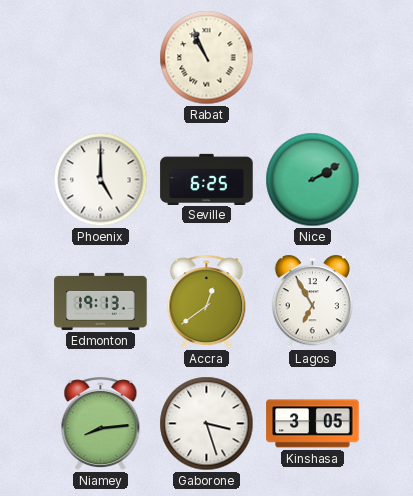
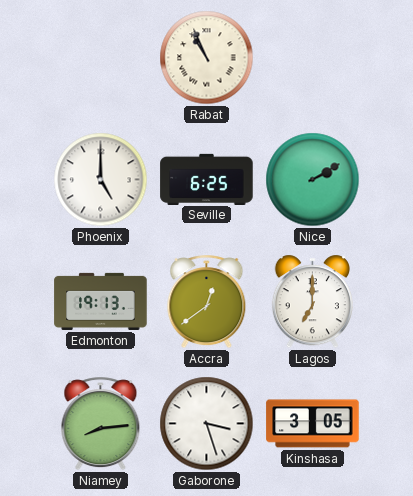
Lagos: 6:55 -> 7:00
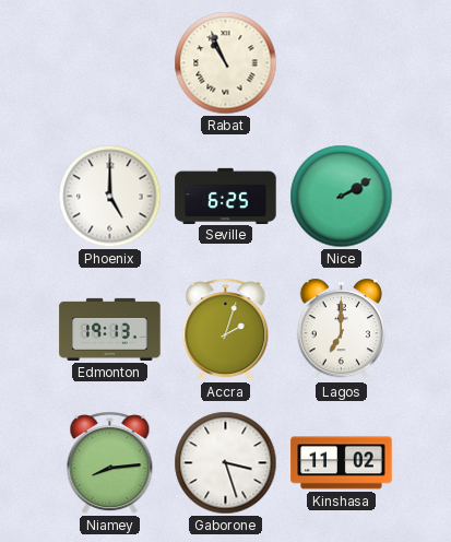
Accra: 12:39 -> 2:03
Kinshasa: 3:05 -> 11:02
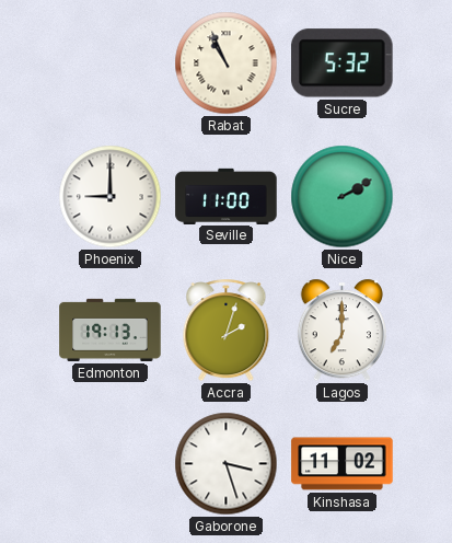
Sucre: none -> 5:32
Phoenix: 5:00 -> 9:00
Seville: 6:25 -> 11:00
Niamey: 8:14 -> none
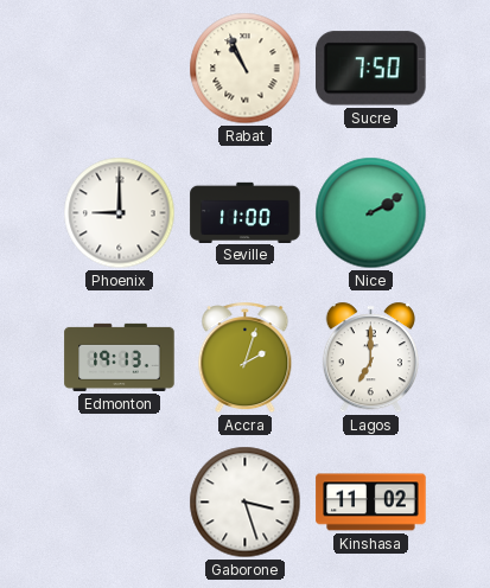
Sucre: 5:32 -> 7:50
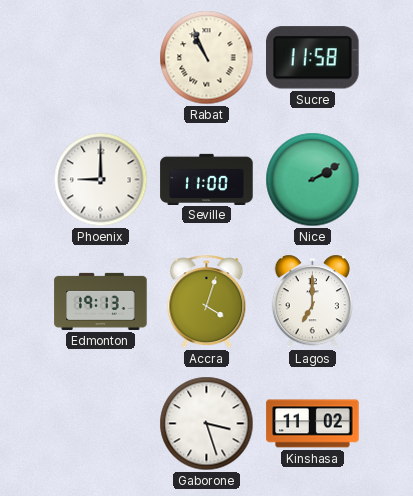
Sucre: 7:50 -> 11:58
Accra: 2:03 -> 4:03
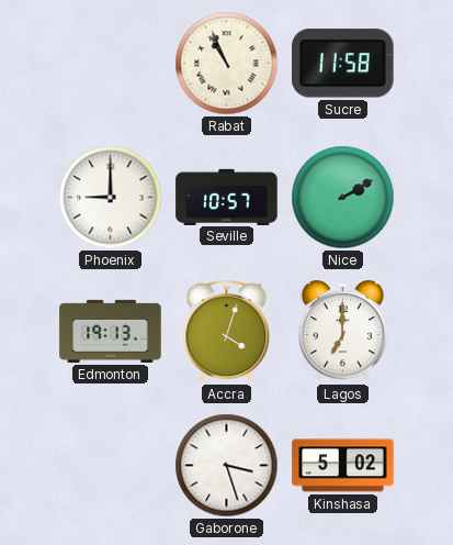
Seville: 11:00 -> 10:57
Kinshasa: 11:02 -> 5:02
